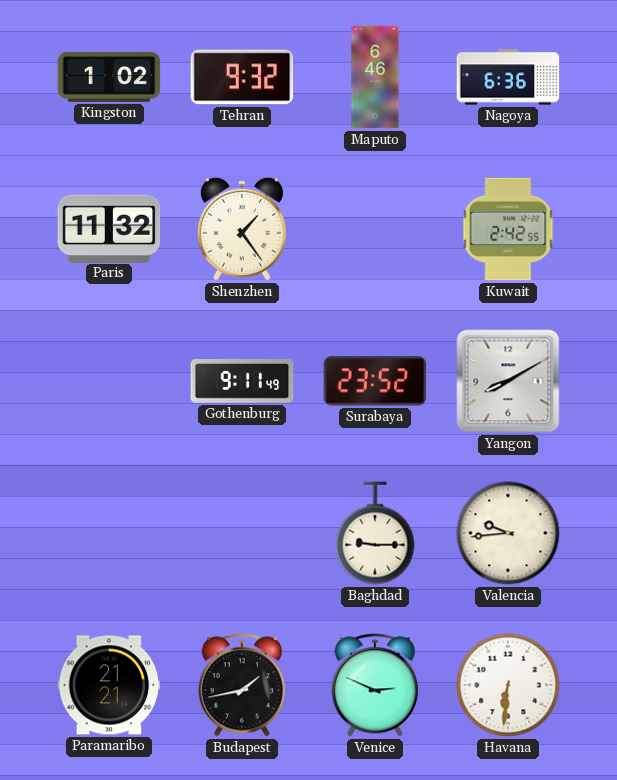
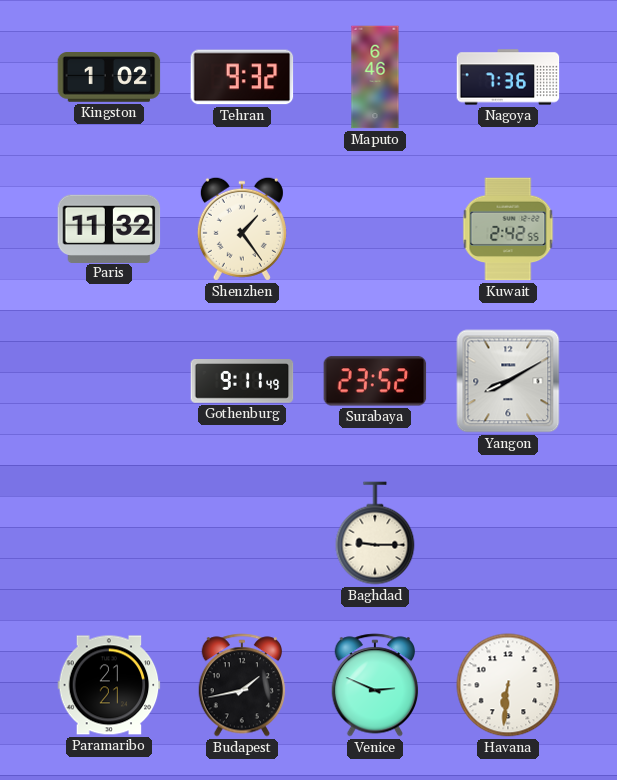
Nagoya: 6:36 -> 7:36
Valencia: 9:44 -> none
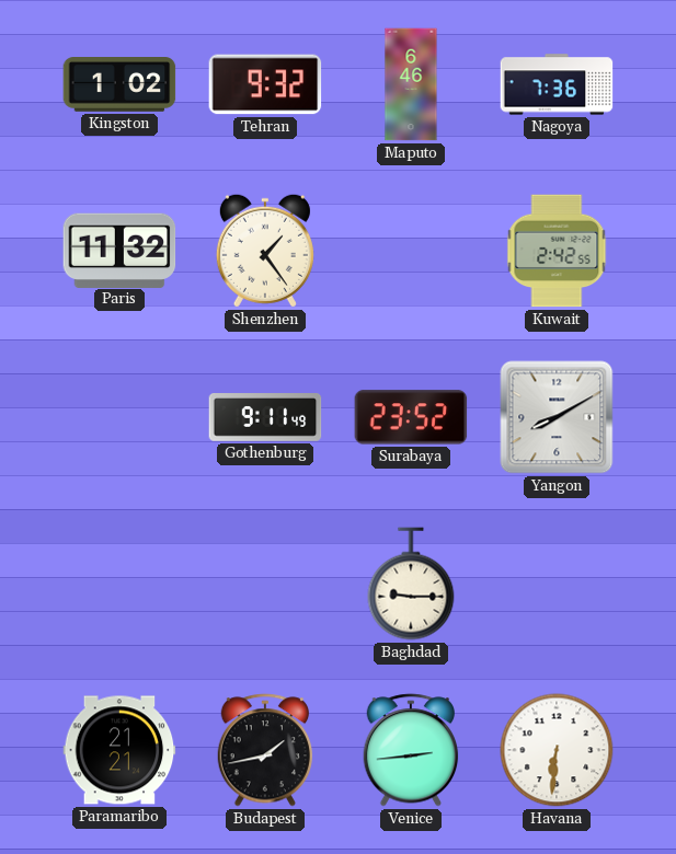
Venice: 2:49 -> 2:44
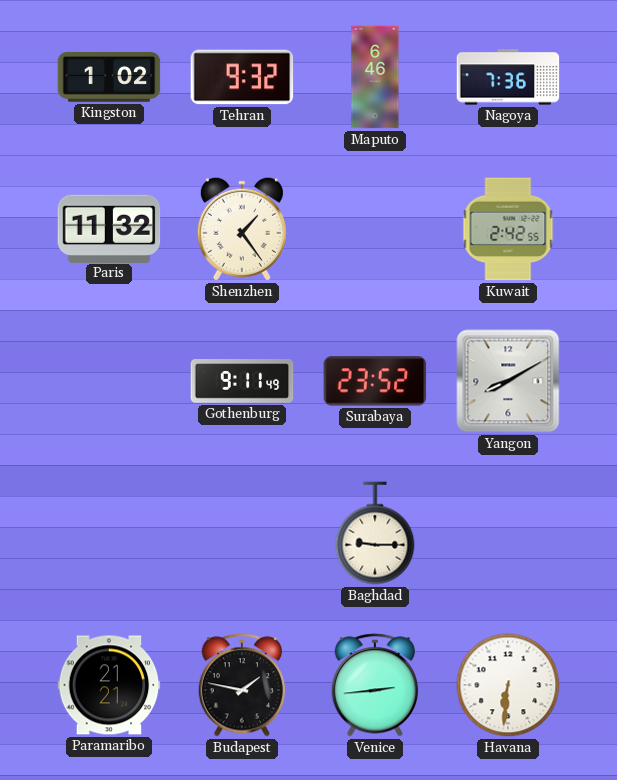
Budapest: 1:43 -> 1:47
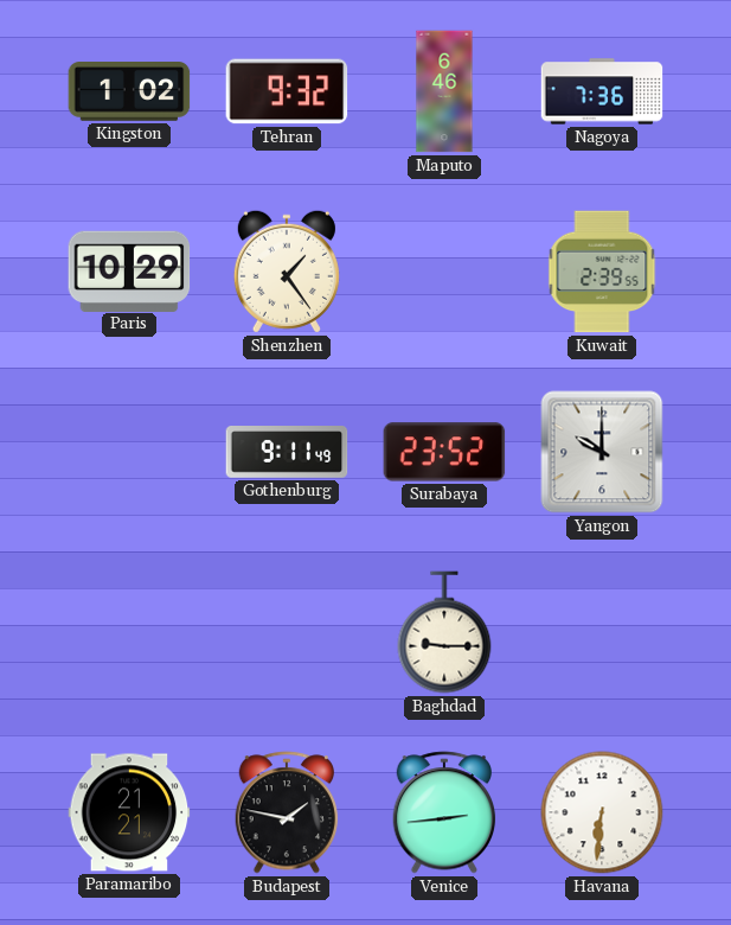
Paris: 11:32 -> 10:29
Kuwait: 2:42 -> 2:39
Yangon: 8:10 -> 10:00
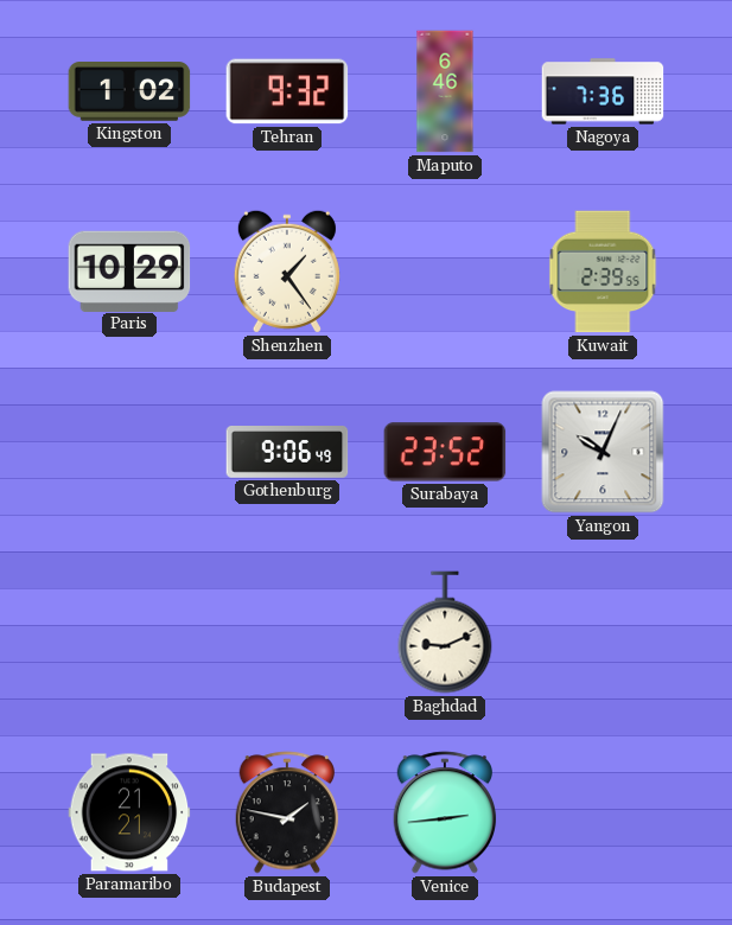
Gothenburg: 9:11 -> 9:06
Yangon: 10:00 -> 10:04
Baghdad: 9:15 -> 9:11
Havana: 6:31 -> none
